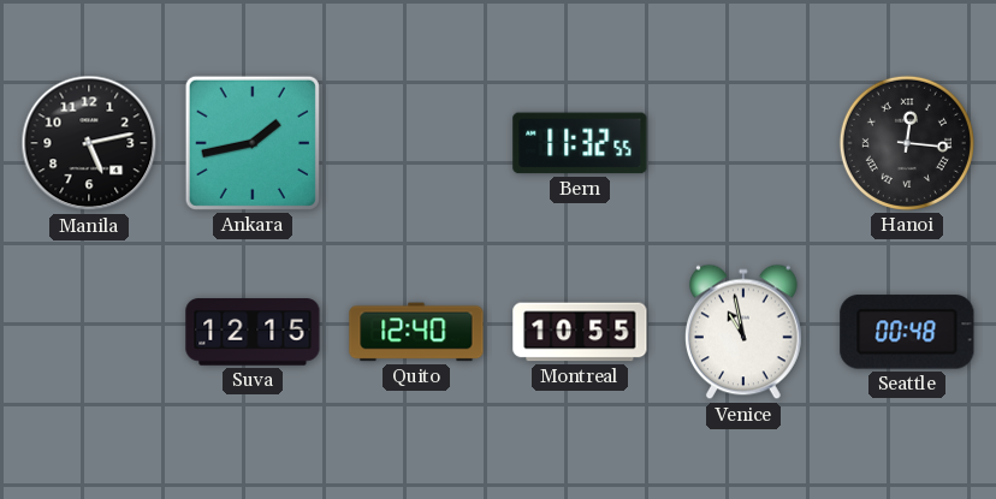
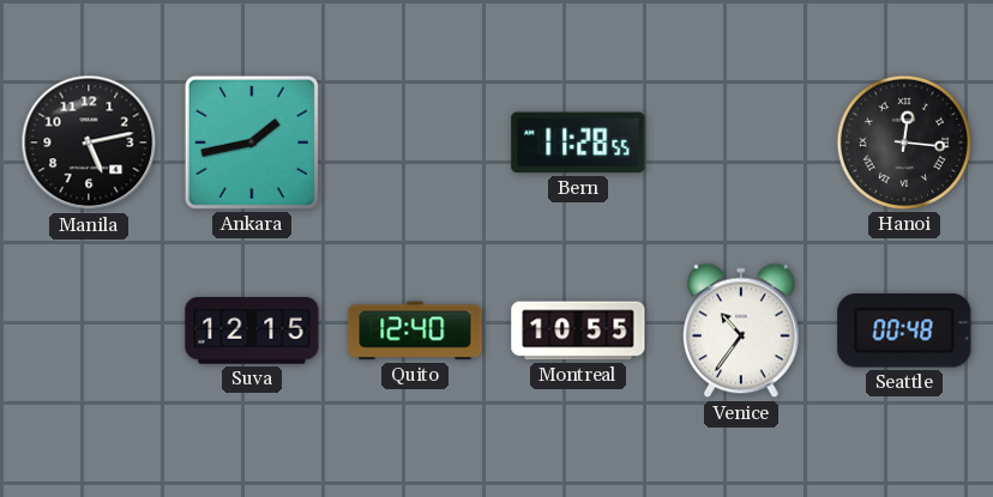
Bern: 11:32 -> 11:28
Venice: 10:58 -> 10:36
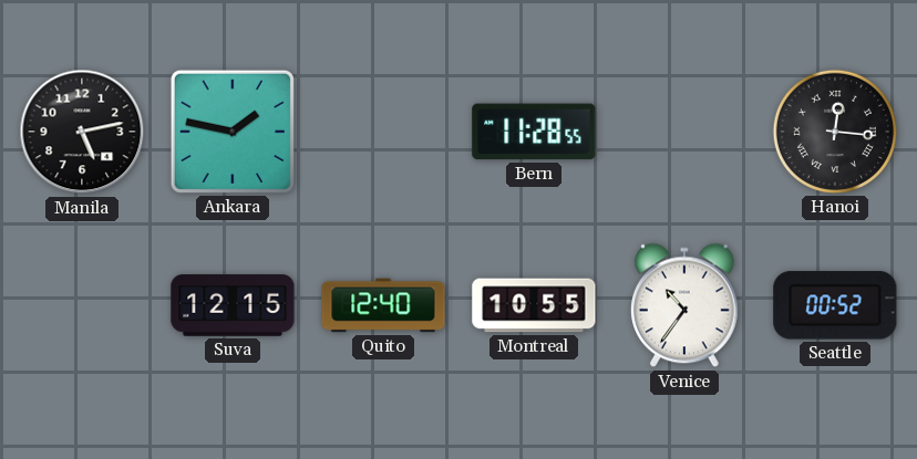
Ankara: 1:43 -> 1:47
Seattle: 00:48 -> 00:52
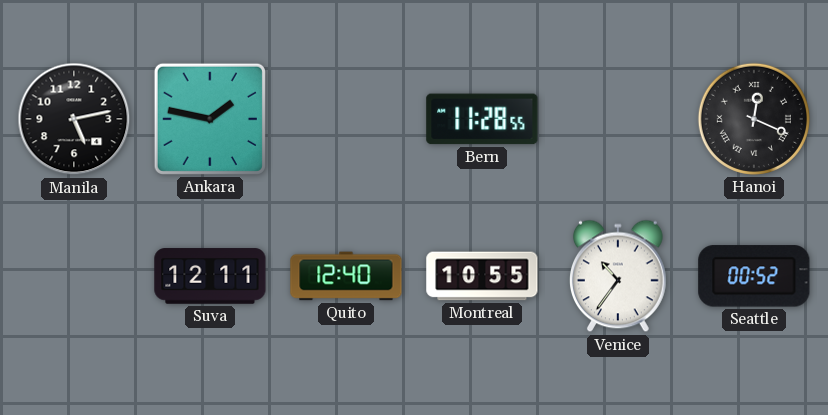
Hanoi: 12:16 -> 12:19
Suva: 12:15 -> 12:11
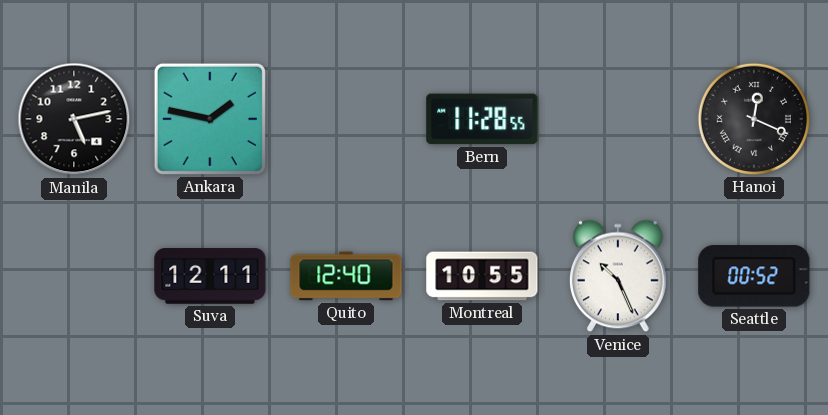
Venice: 10:36 -> 10:26
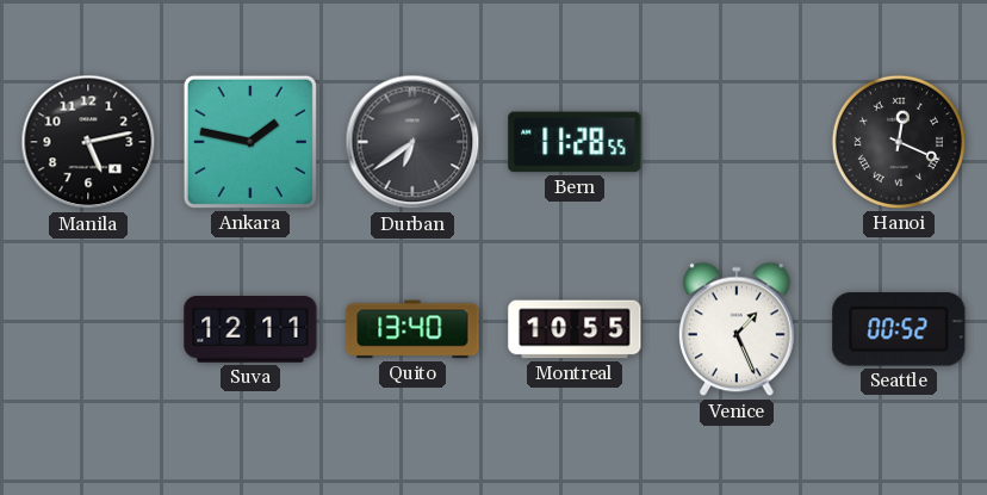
Durban: none -> 6:39
Quito: 12:40 -> 13:40
Venice: 10:26 -> 1:26
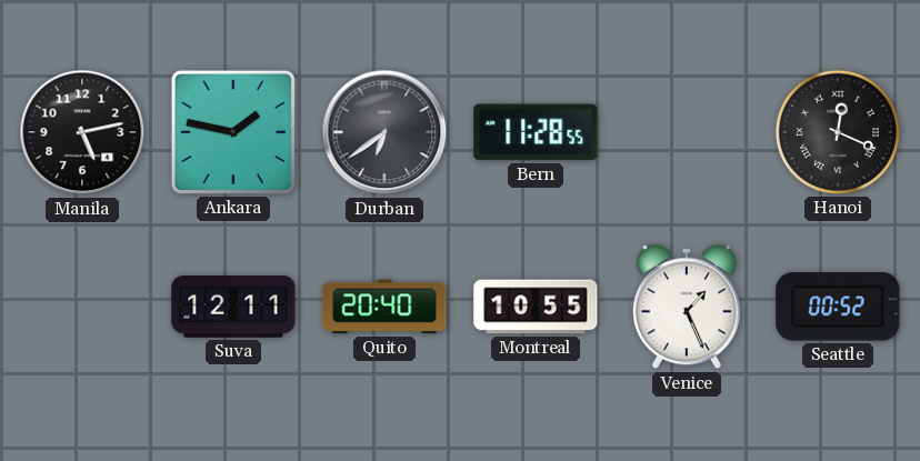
Quito: 13:40 -> 20:40
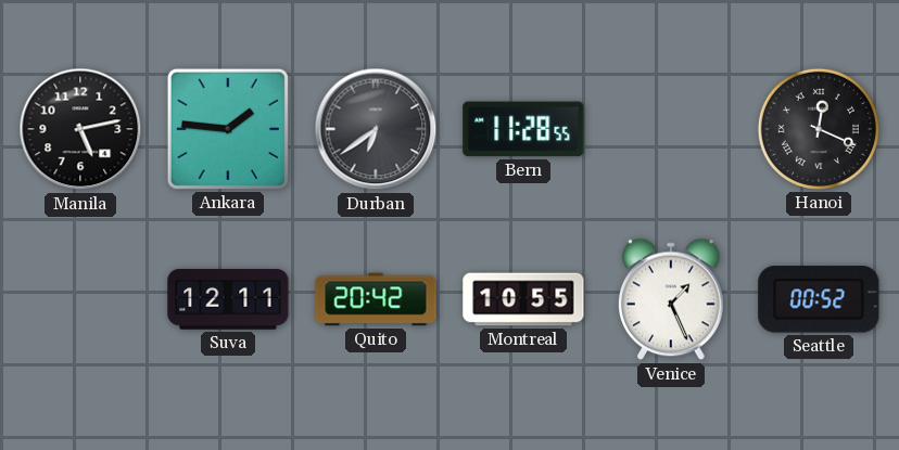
Ankara: 1:47 -> 1:46
Quito: 20:40 -> 20:42
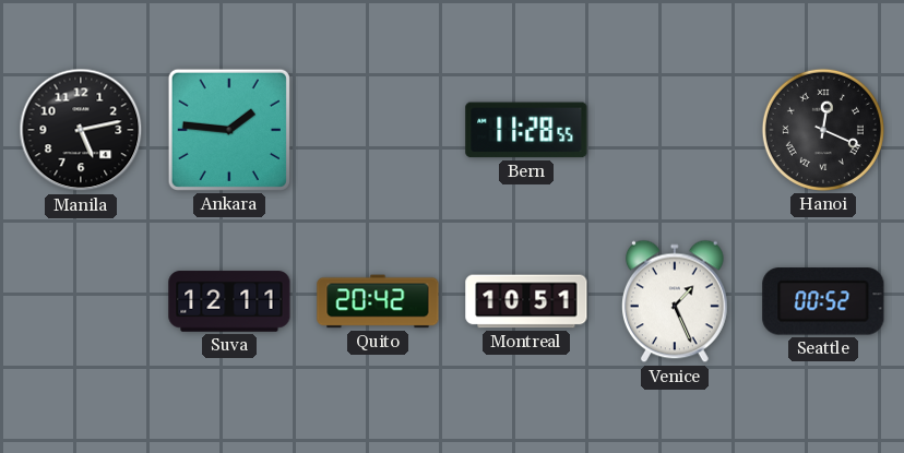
Durban: 6:39 -> none
Montreal: 10:55 -> 10:51
